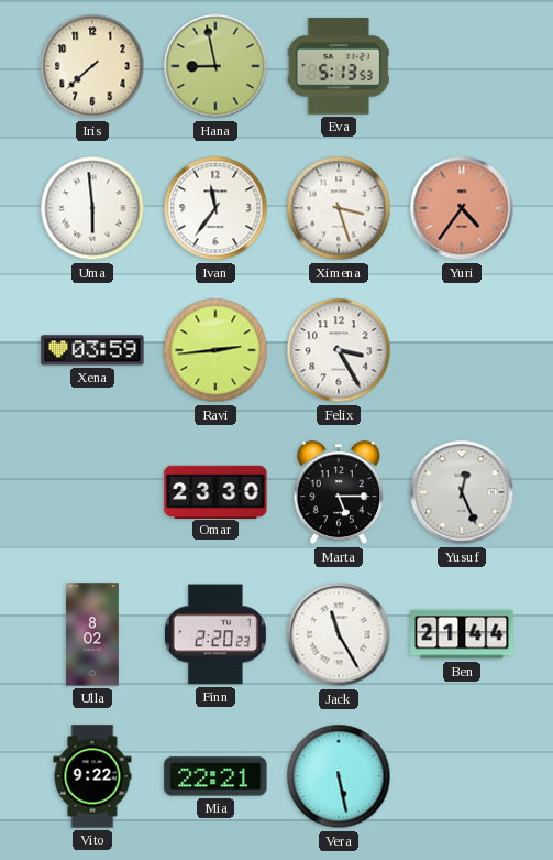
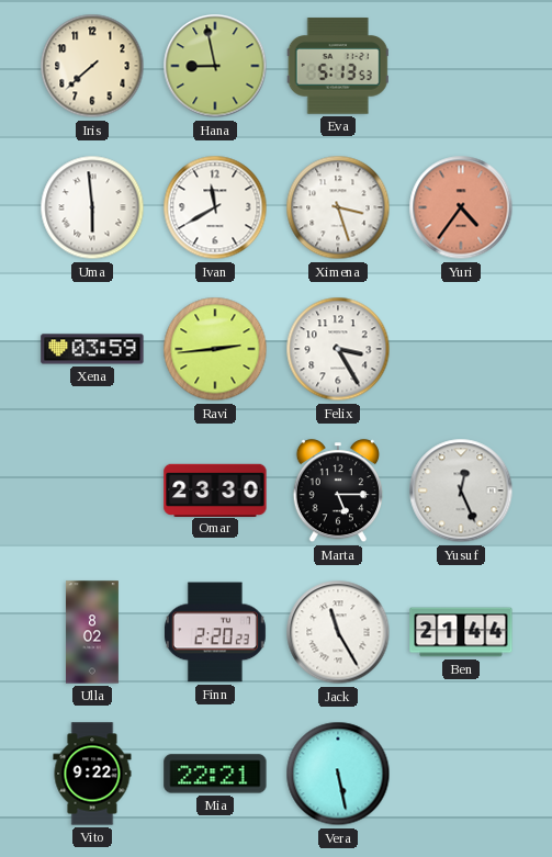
Ivan: 11:36 -> 11:40
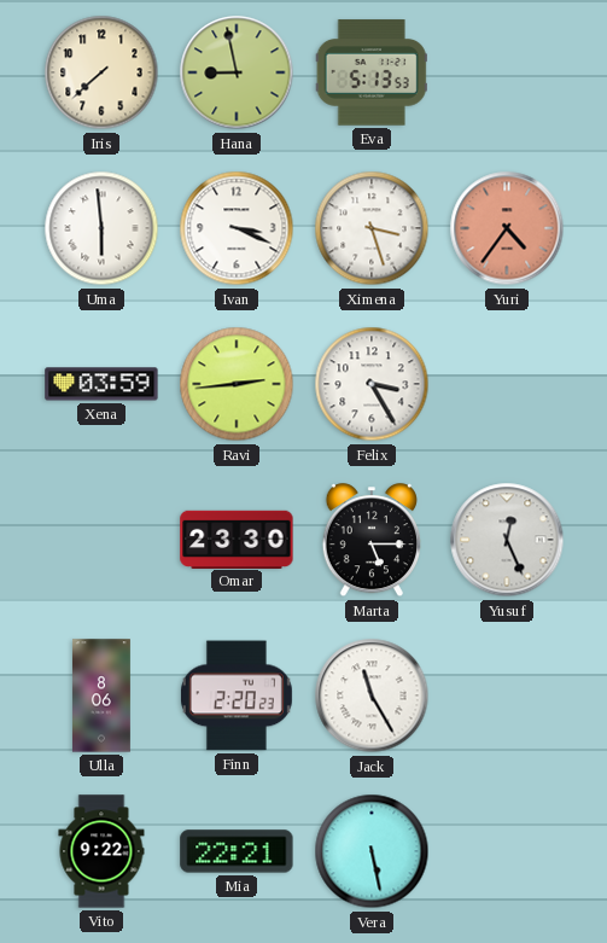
Ivan: 11:40 -> 3:19
Ulla: 8:02 -> 8:06
Ben: 21:44 -> none
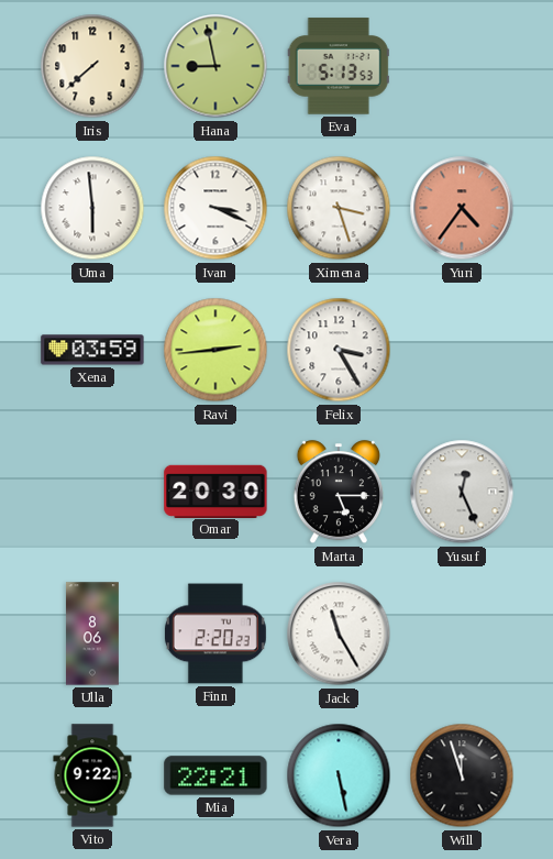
Omar: 23:30 -> 20:30
Will: none -> 11:57
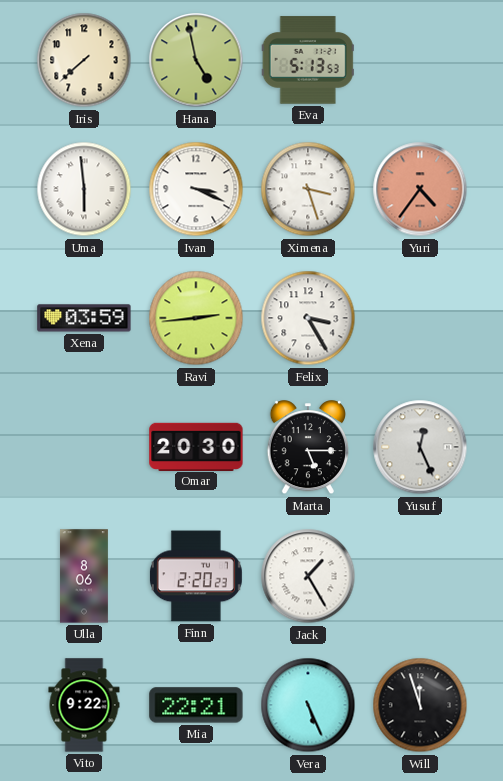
Hana: 8:58 -> 4:58
Jack: 11:25 -> 1:25
Vera: 5:28 -> 5:26
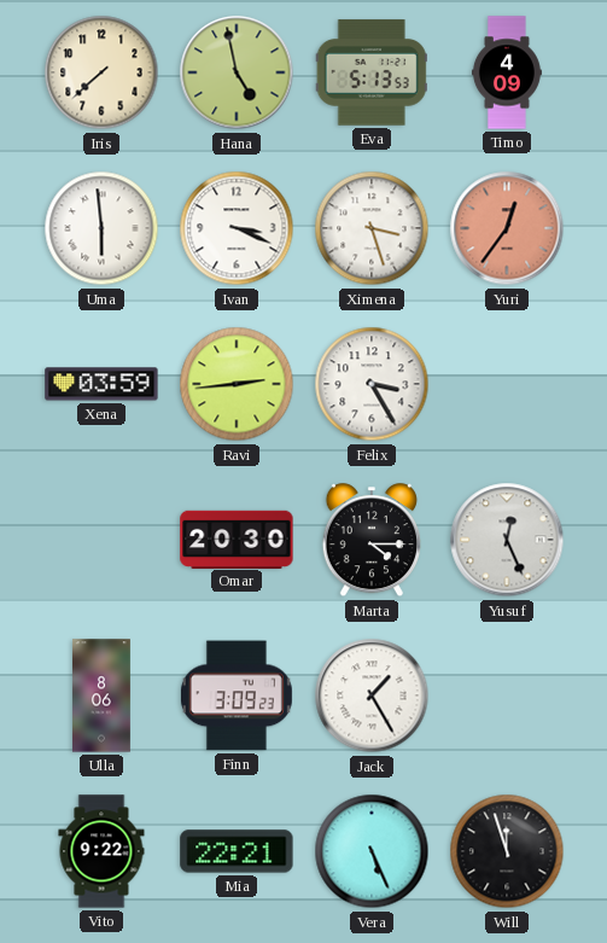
Timo: none -> 4:09
Yuri: 4:36 -> 12:36
Marta: 5:15 -> 4:15
Finn: 2:20 -> 3:09
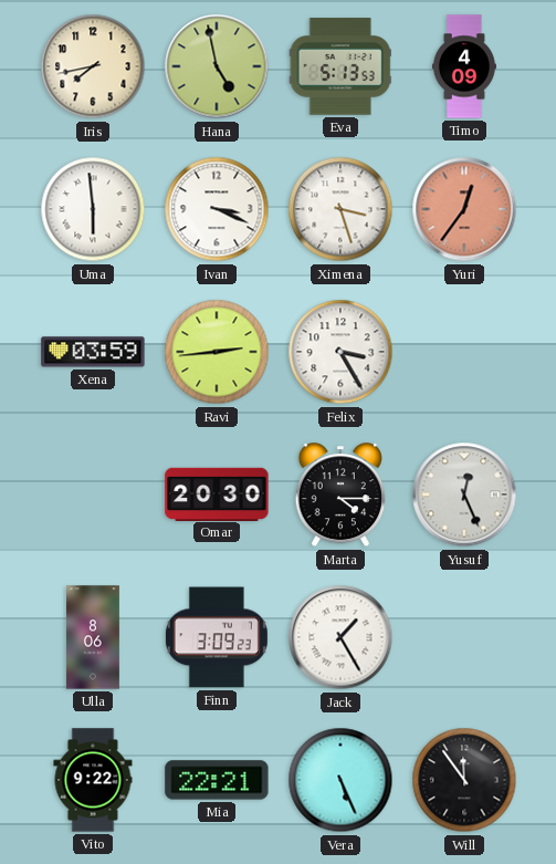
Iris: 7:38 -> 7:43
Will: 11:57 -> 11:54
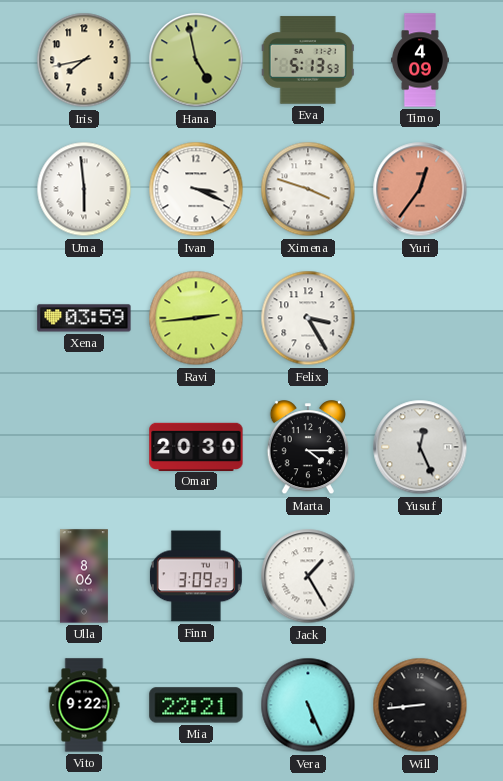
Ximena: 3:27 -> 3:48
Will: 11:54 -> 8:44
